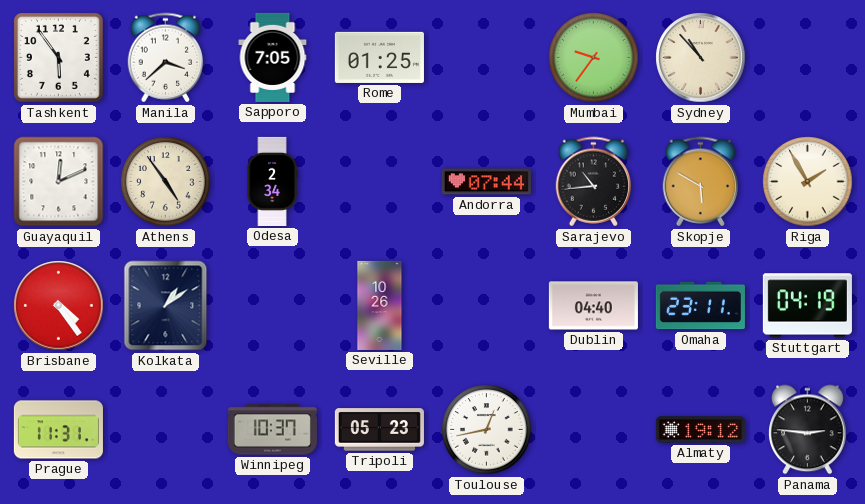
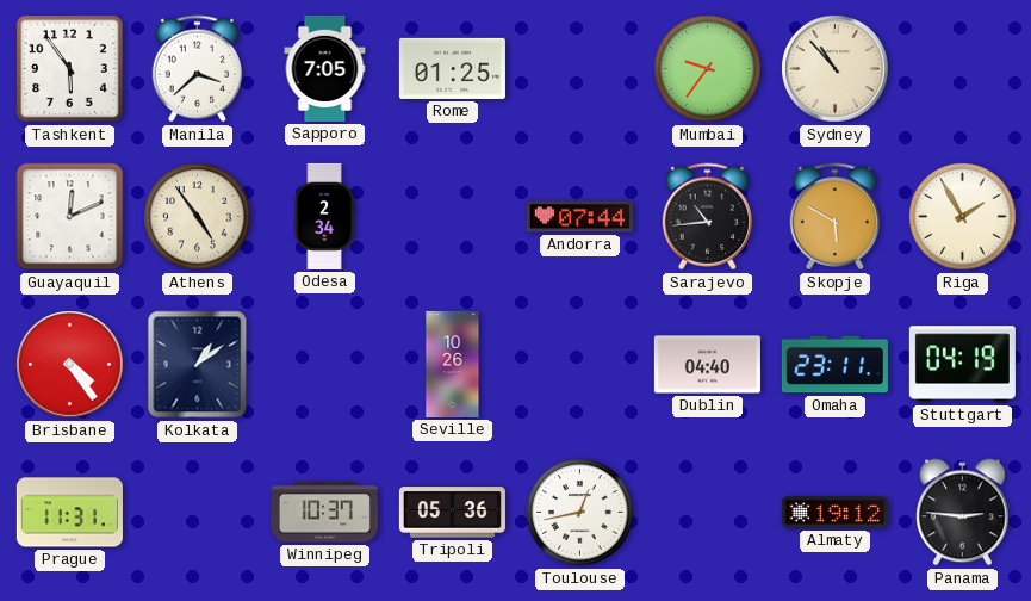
Tripoli: 05:23 -> 05:36
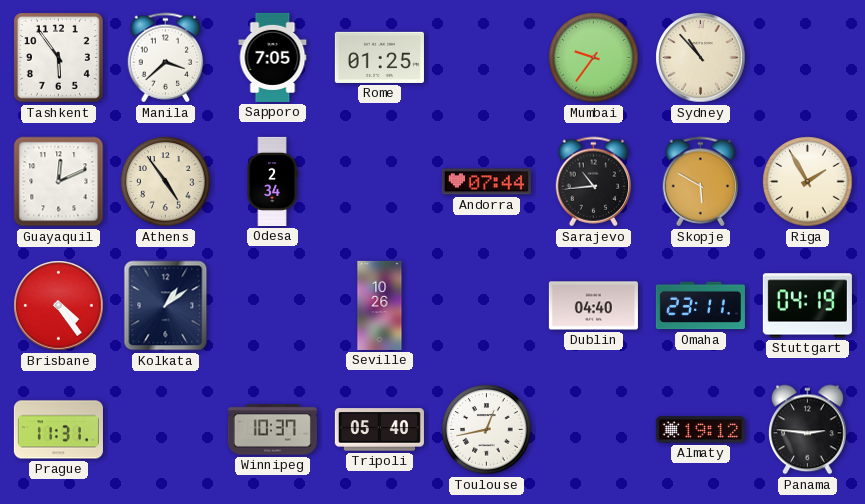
Tripoli: 05:36 -> 05:40
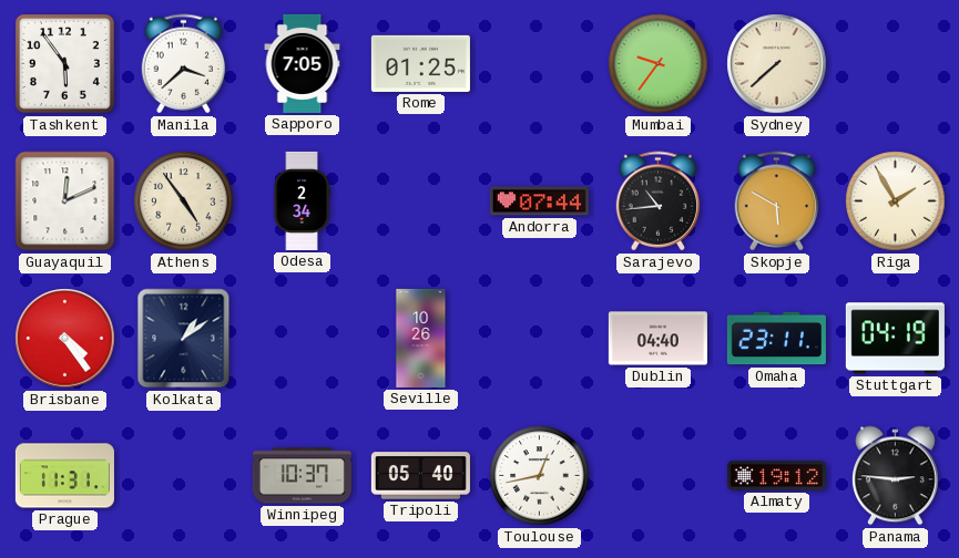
Sydney: 10:53 -> 7:38
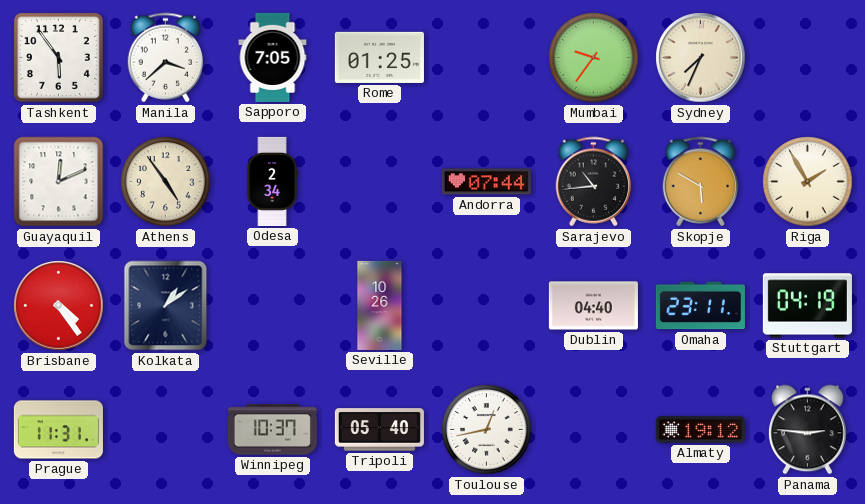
Sydney: 7:38 -> 7:34
